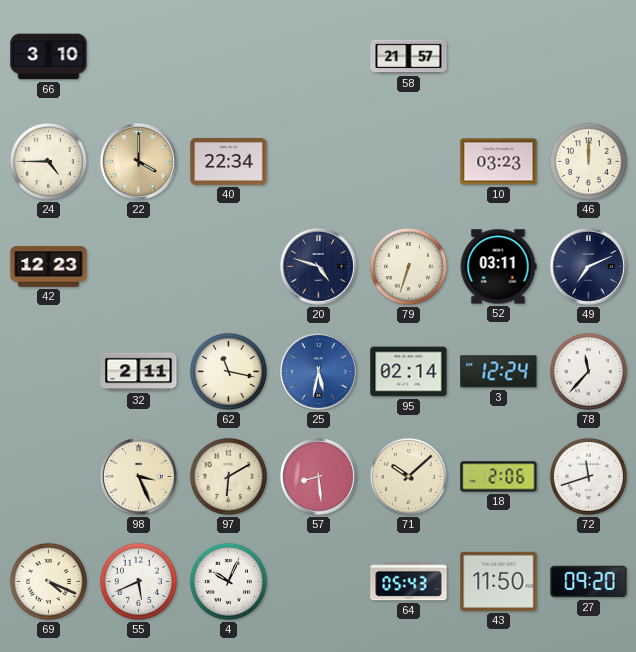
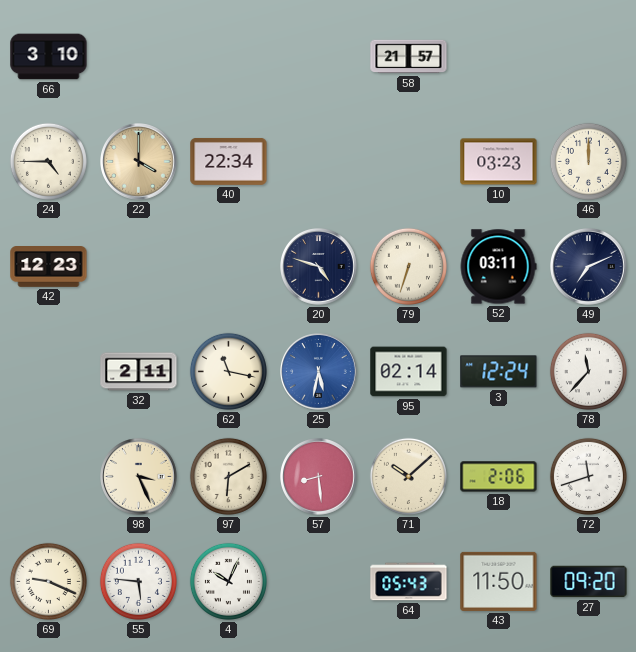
69: 4:19 -> 9:19
55: 5:41 -> 5:46
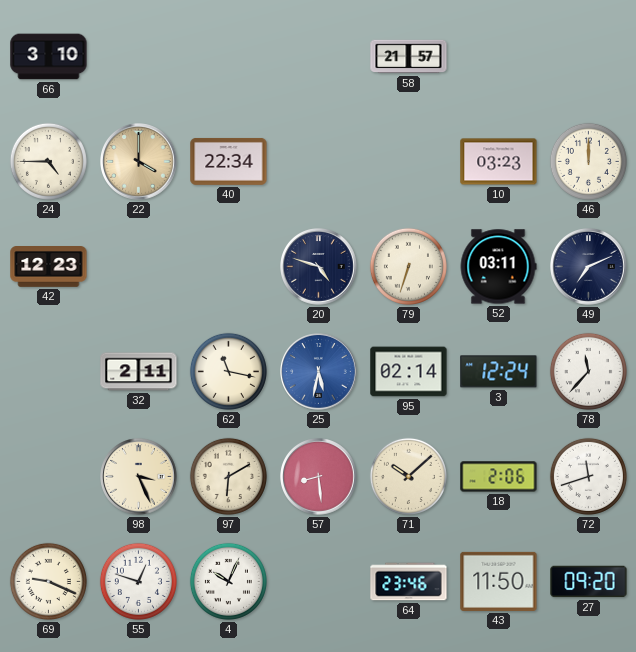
55: 5:46 -> 12:48
64: 05:43 -> 23:46
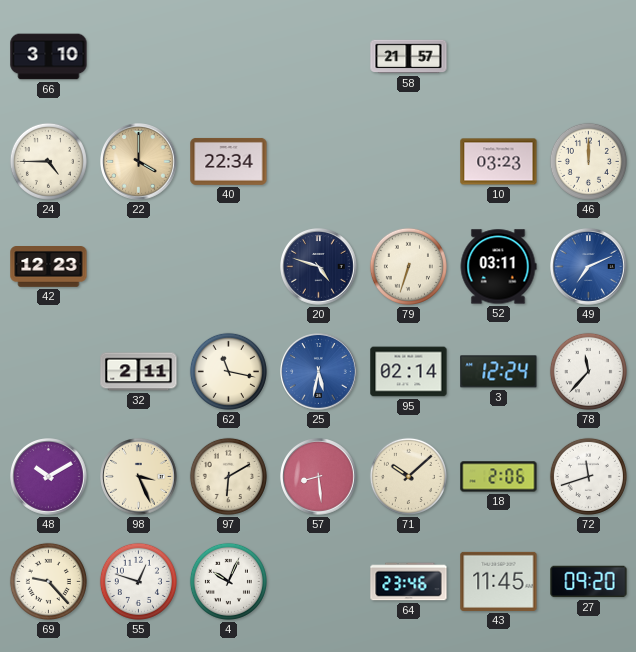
49 dial: navy -> blue
48: none -> 10:10
69: 9:19 -> 9:23
43: 11:50 -> 11:45
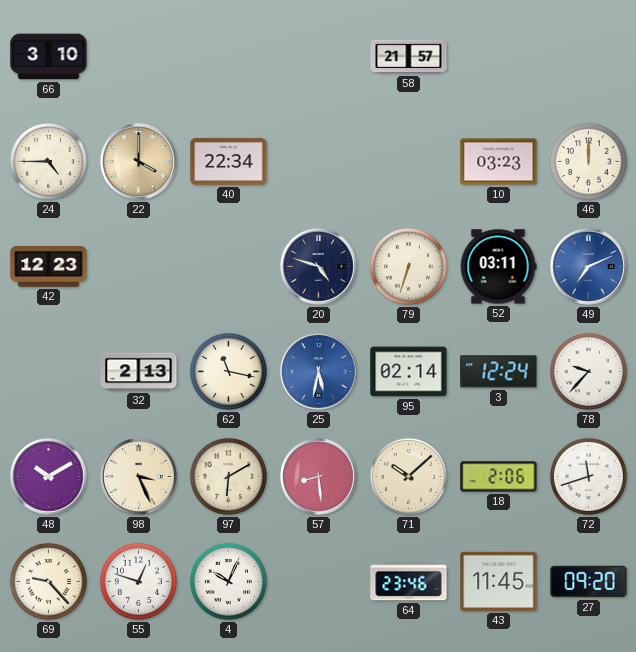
32: 2:11 -> 2:13
78: 11:37 -> 9:37
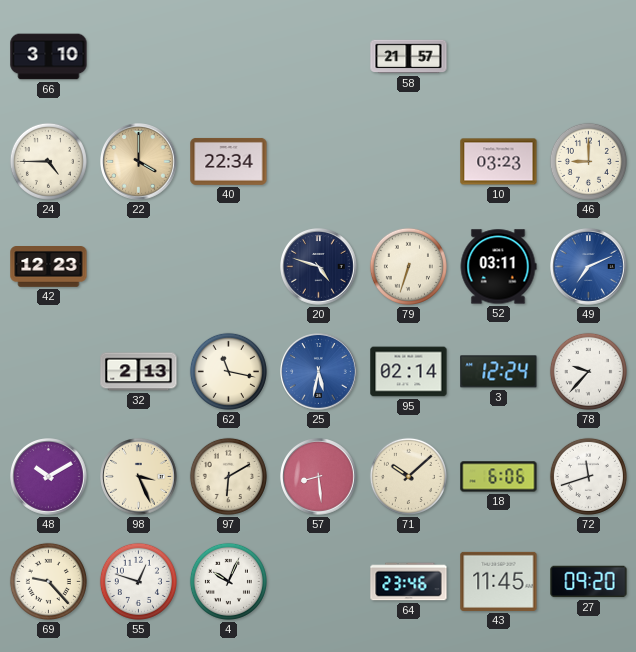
46: 12:00 -> 9:00
18: 2:06 -> 6:06
